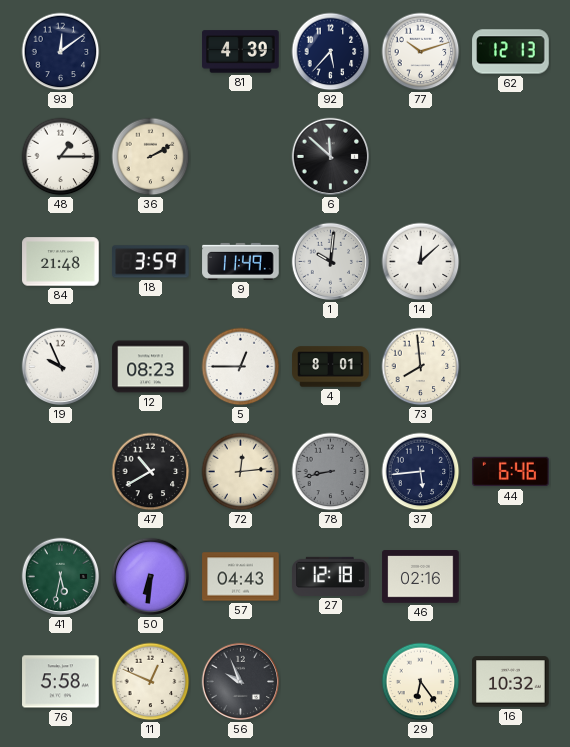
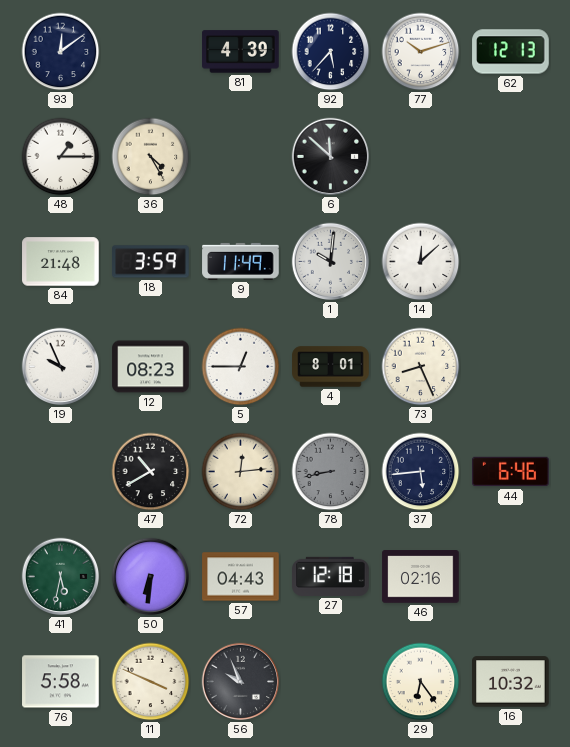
36: 2:10 -> 4:25
73: 7:59 -> 8:26
11: 12:49 -> 3:49
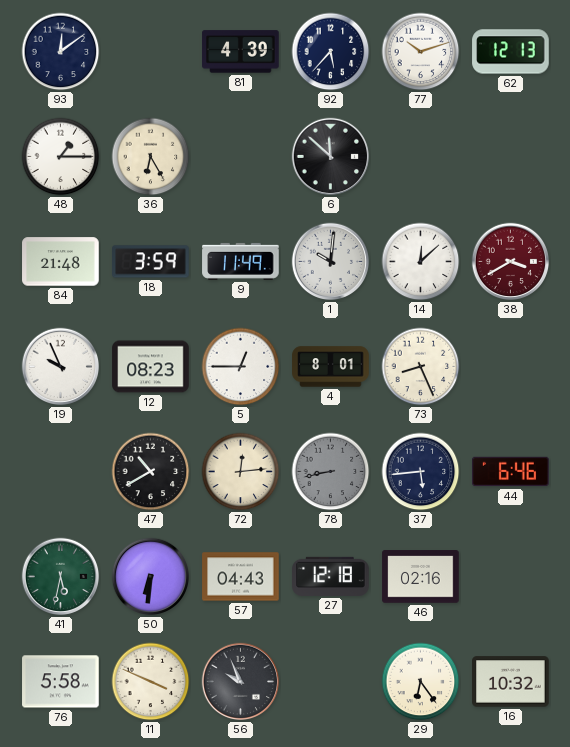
36: 4:25 -> 6:25
38: none -> 3:40
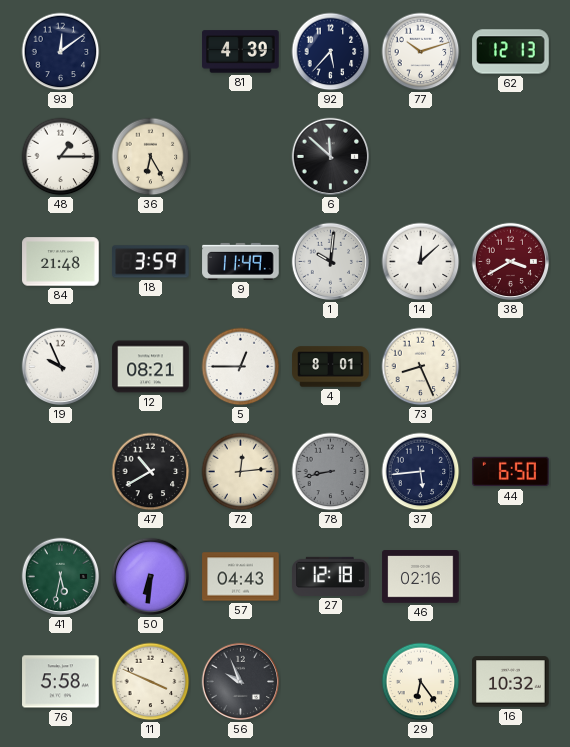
12: 08:23 -> 08:21
44: 6:46 -> 6:50
